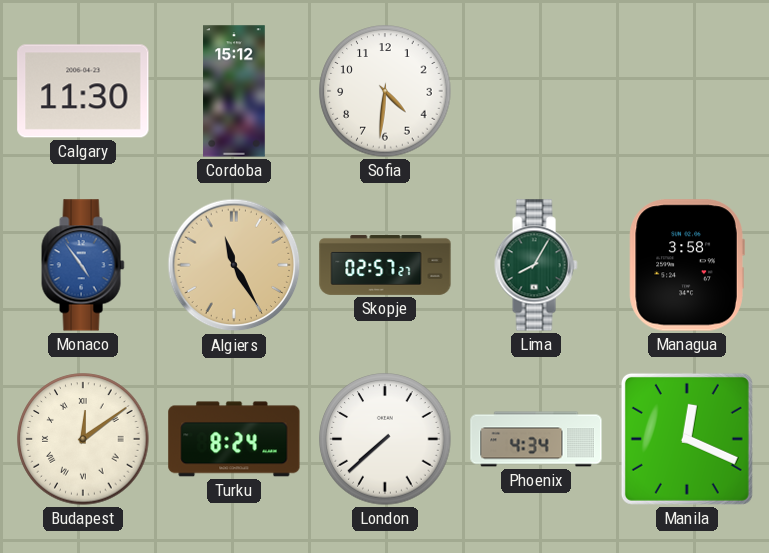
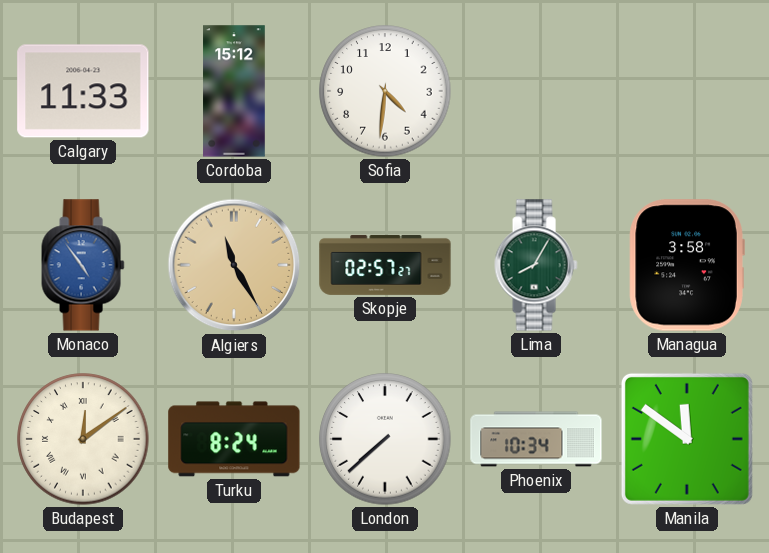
Calgary: 11:30 -> 11:33
Phoenix: 4:34 -> 10:34
Manila: 12:19 -> 11:51
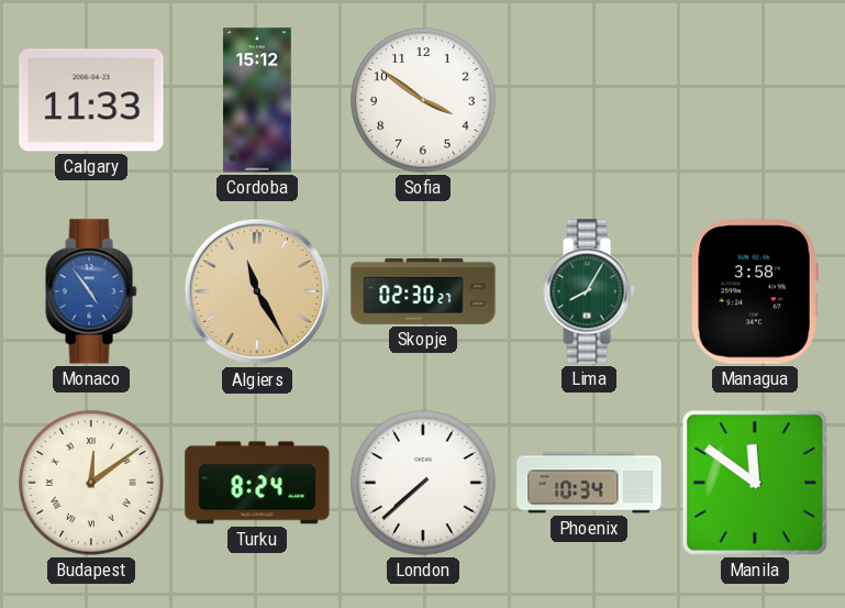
Sofia: 4:31 -> 3:51
Skopje: 02:57 -> 02:30
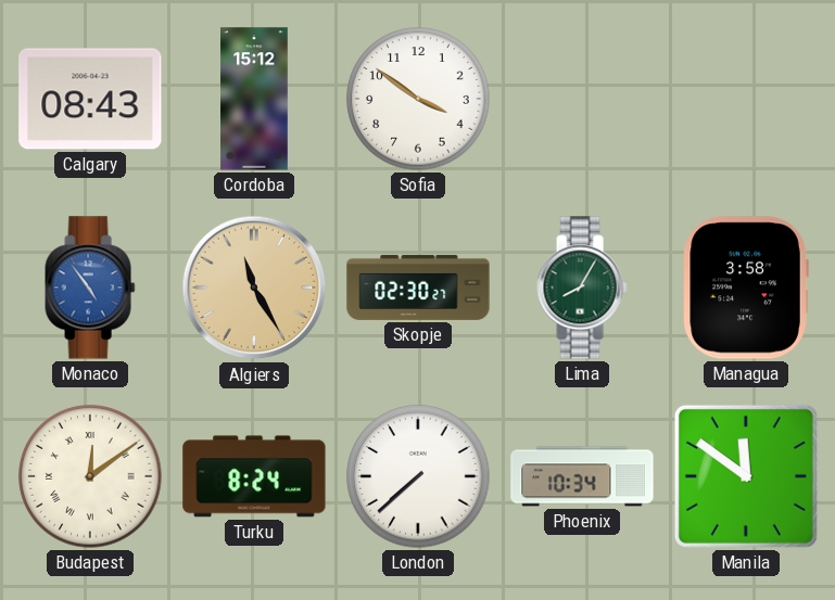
Calgary: 11:33 -> 08:43
